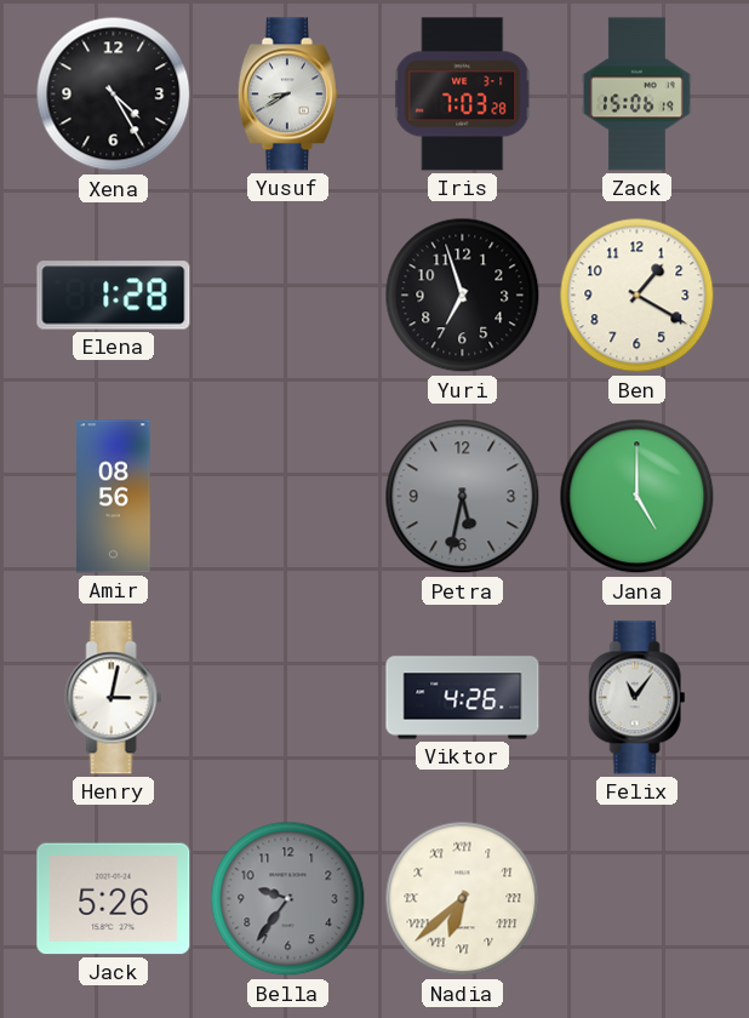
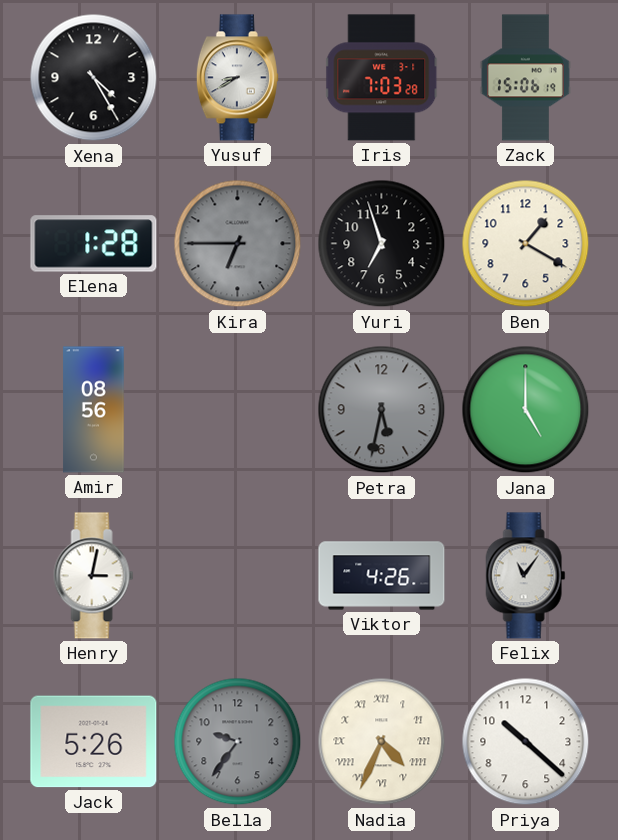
Kira: none -> 6:45
Nadia: 6:38 -> 4:34
Priya: none -> 10:22
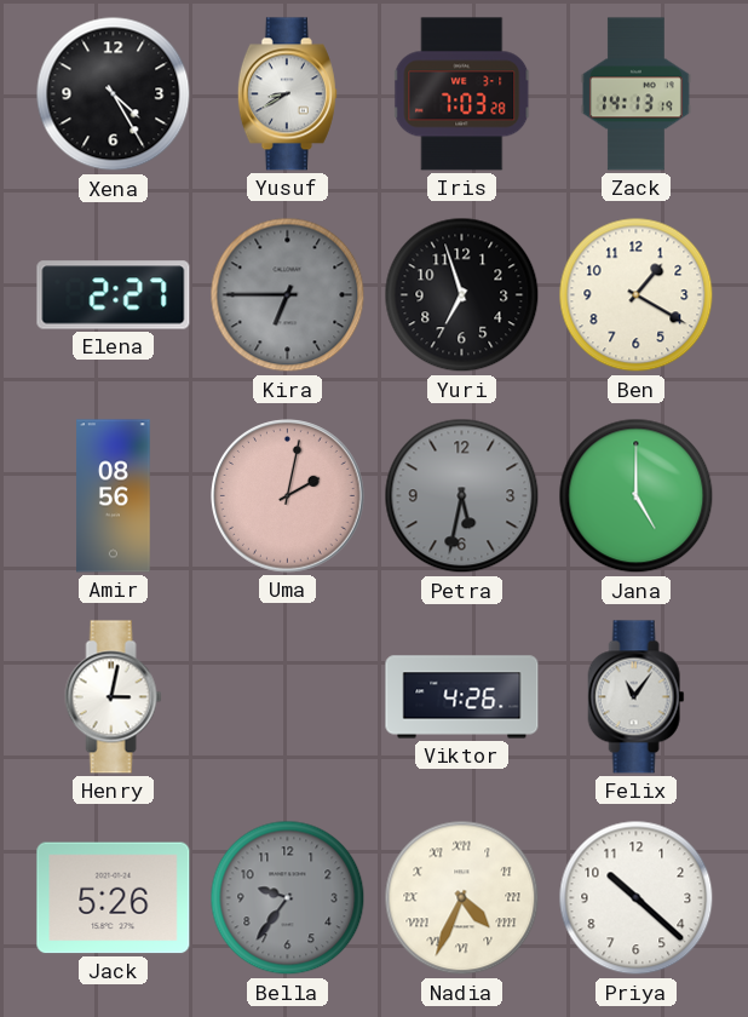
Zack: 15:06 -> 14:13
Elena: 1:28 -> 2:27
Uma: none -> 2:02
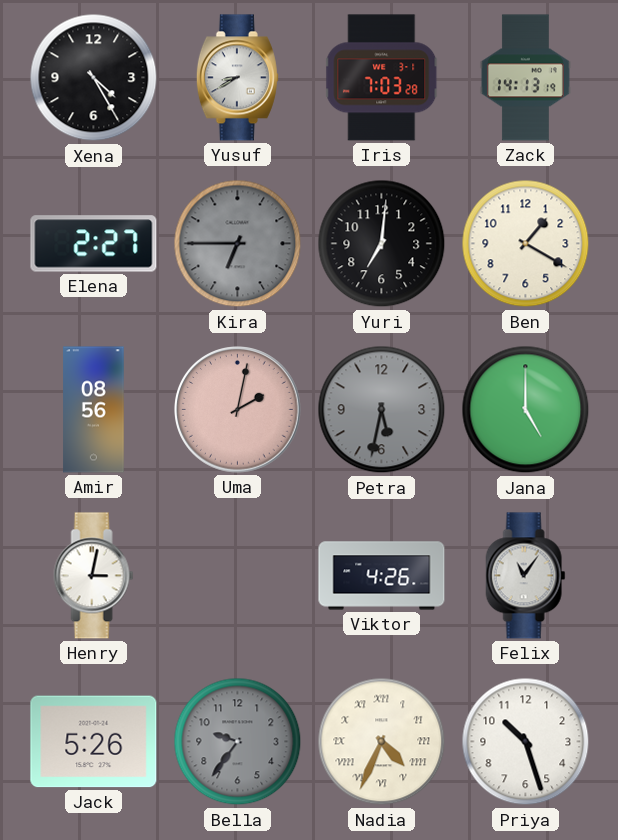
Yuri: 6:57 -> 7:01
Priya: 10:22 -> 10:27
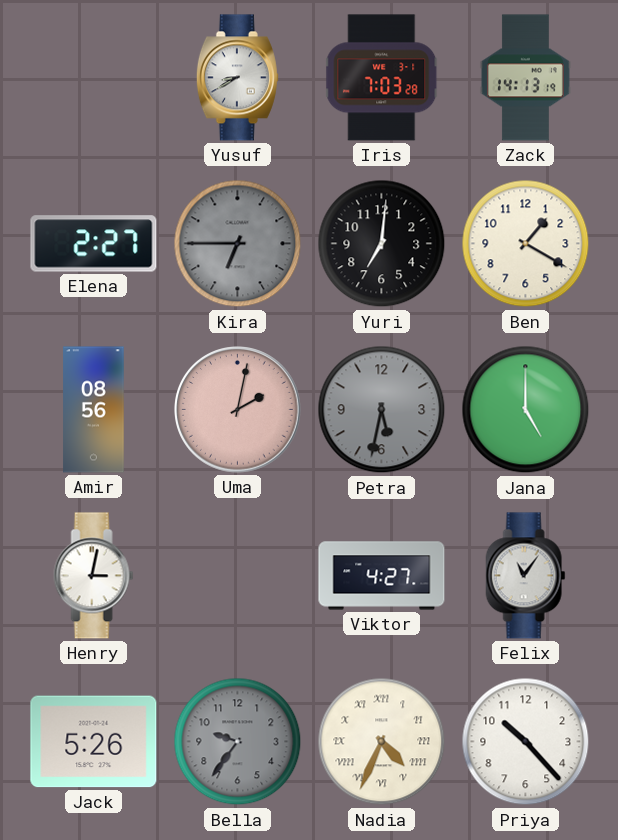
Xena: 4:25 -> none
Viktor: 4:26 -> 4:27
Priya: 10:27 -> 10:23
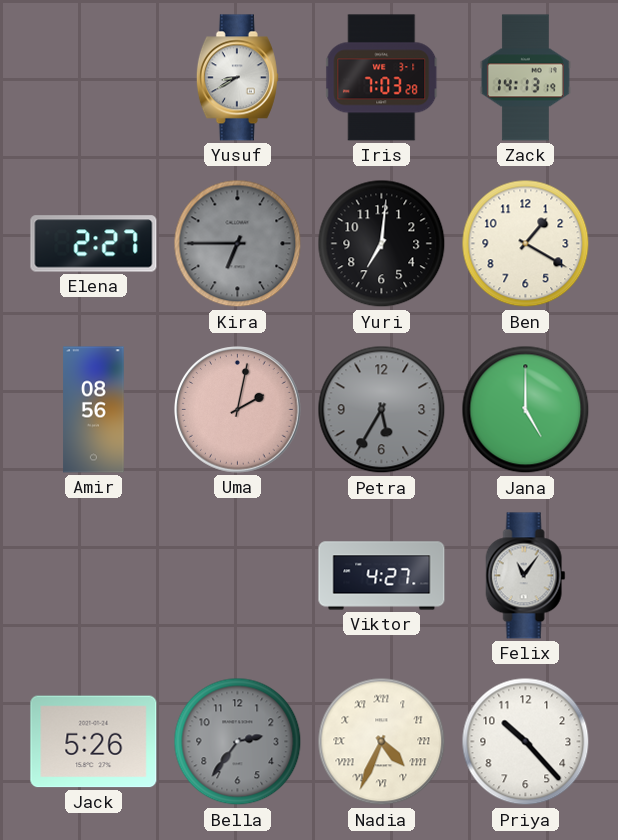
Petra: 5:32 -> 5:35
Henry: 3:02 -> none
Bella: 9:36 -> 2:36
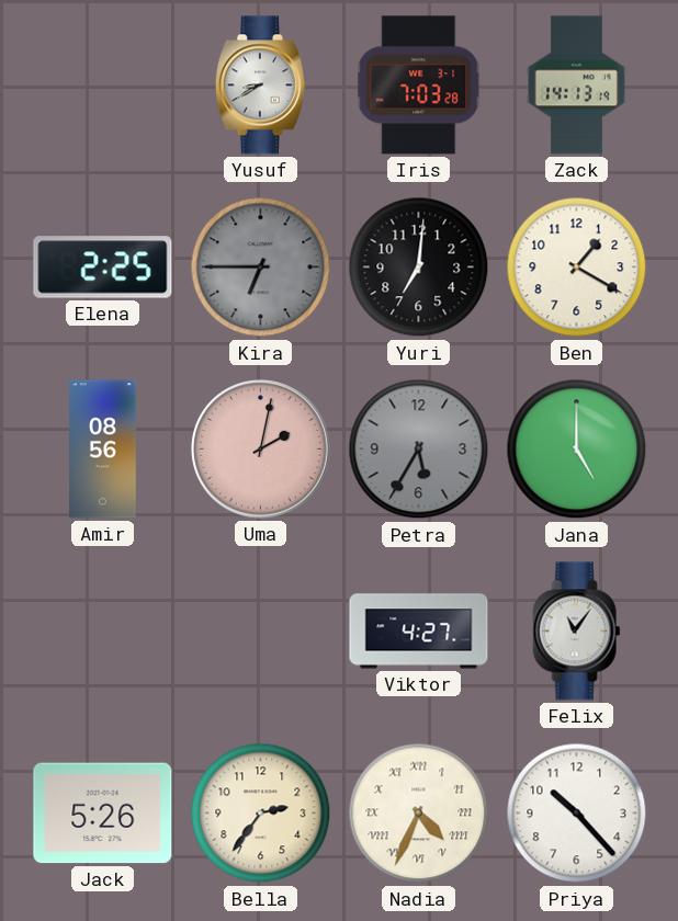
Elena: 2:27 -> 2:25
Bella dial: grey -> cream
